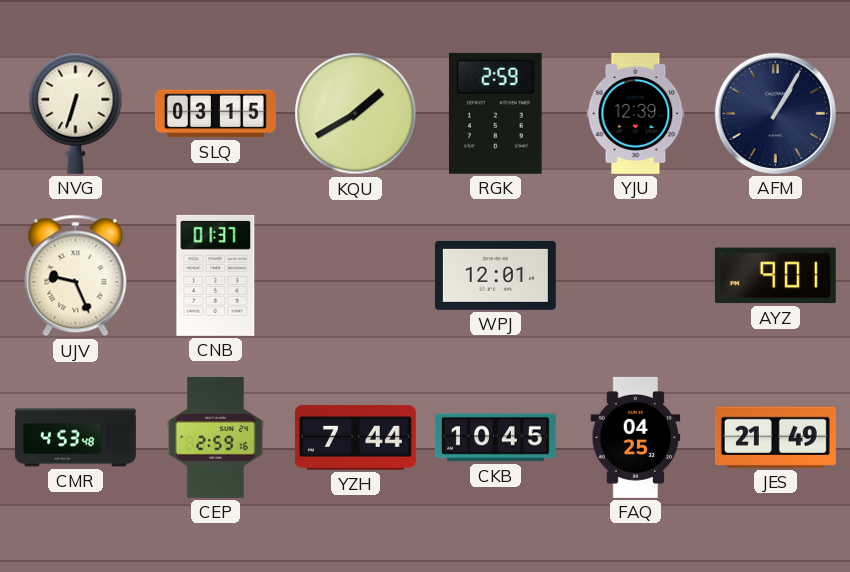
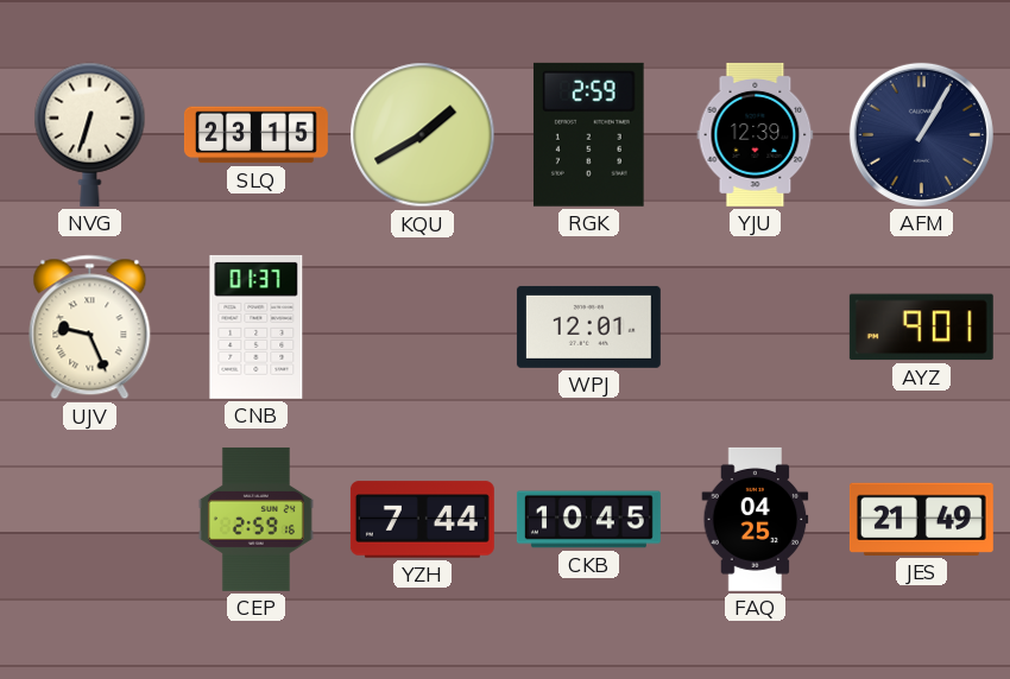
SLQ: 03:15 -> 23:15
CMR: 4:53 -> none
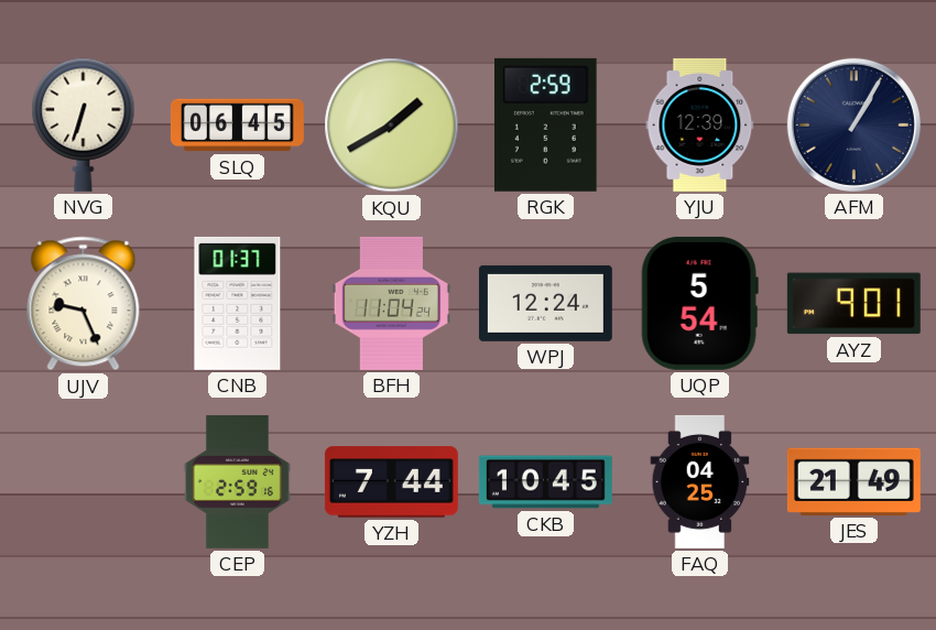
SLQ: 23:15 -> 06:45
BFH: none -> 11:04
WPJ: 12:01 -> 12:24
UQP: none -> 5:54
